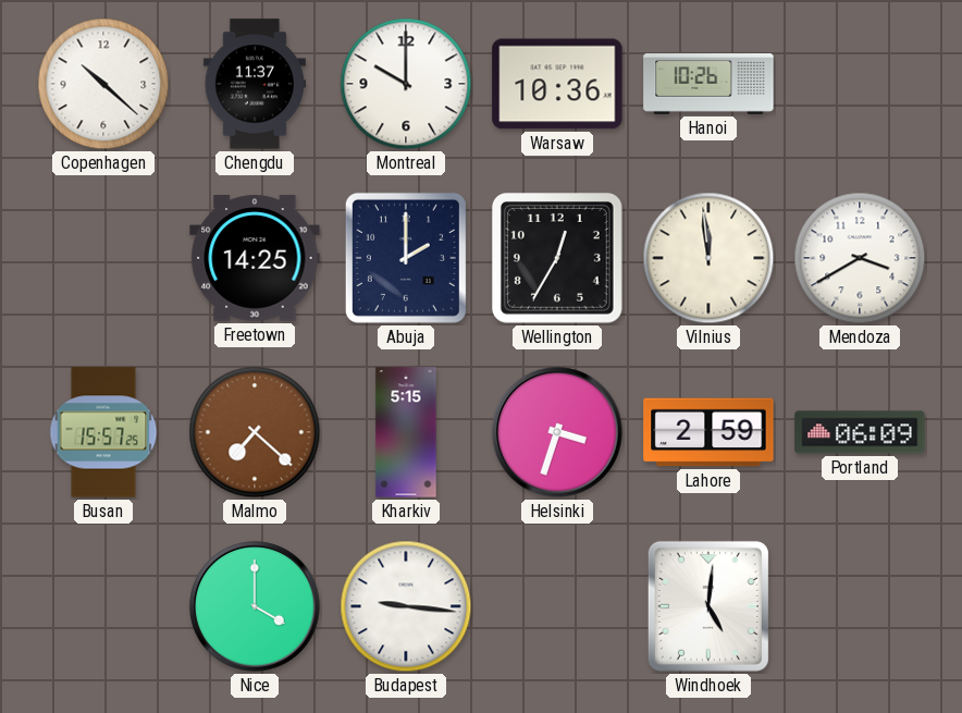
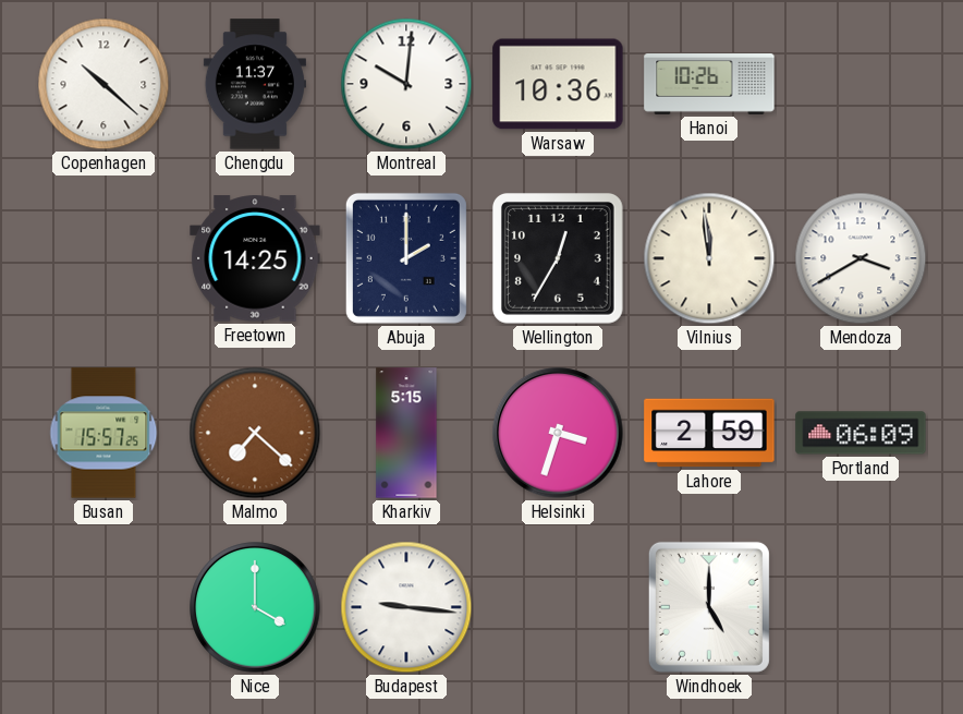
Montreal: 10:00 -> 10:01
Windhoek: 5:01 -> 5:00
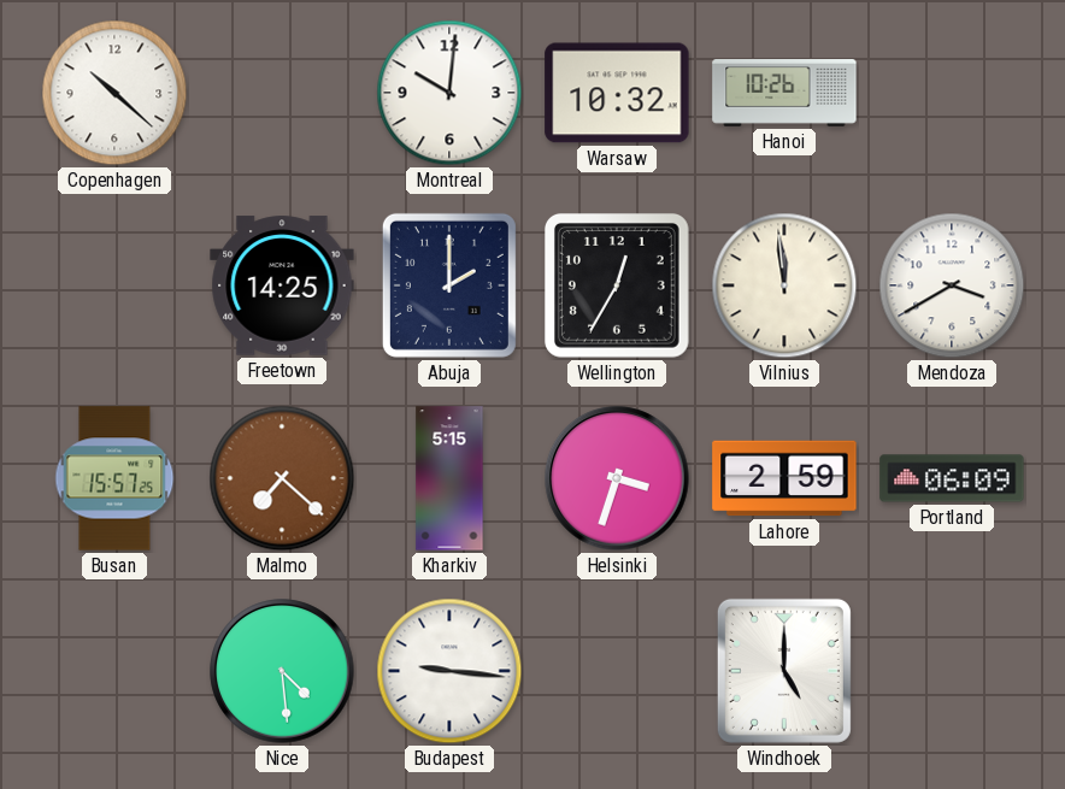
Chengdu: 11:37 -> none
Warsaw: 10:36 -> 10:32
Nice: 4:00 -> 4:29
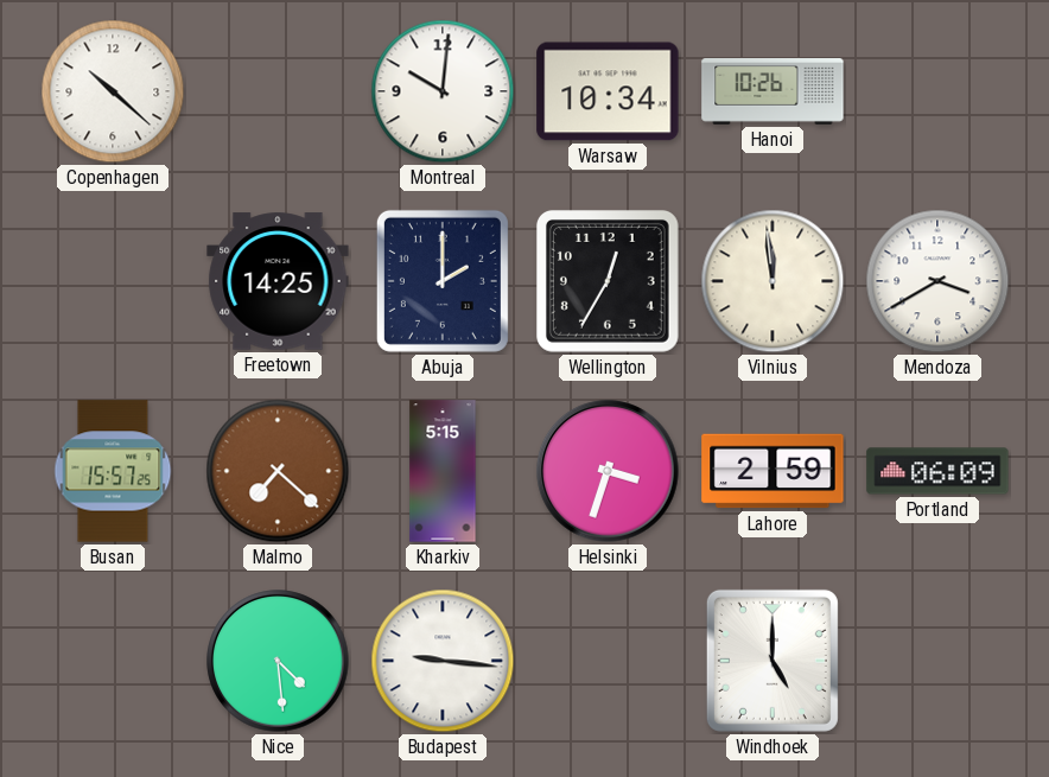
Warsaw: 10:32 -> 10:34
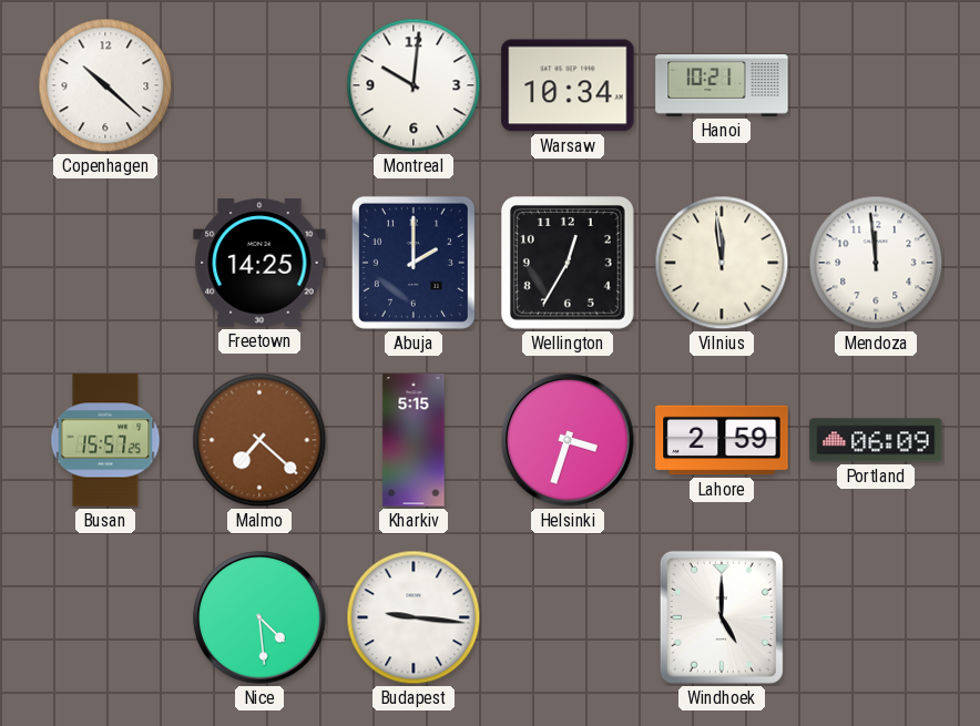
Hanoi: 10:26 -> 10:21
Mendoza: 3:40 -> 11:59
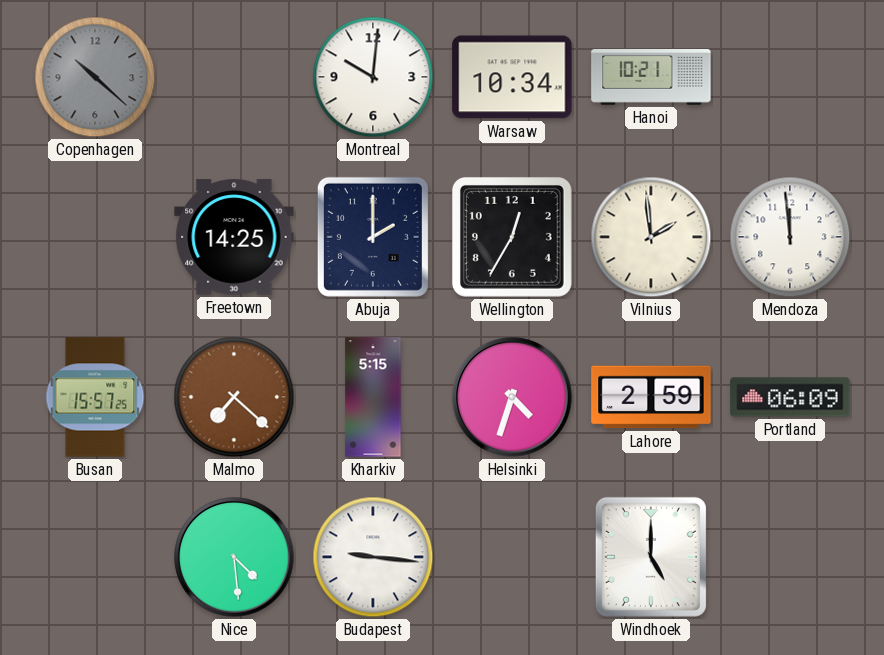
Copenhagen dial: white -> grey
Vilnius: 11:59 -> 1:59
Helsinki: 3:33 -> 4:33
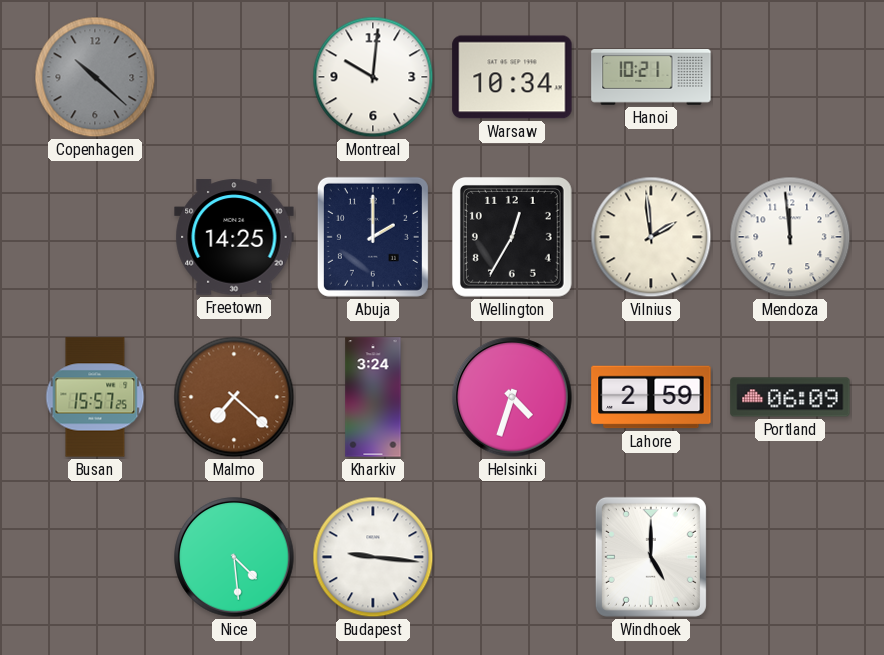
Kharkiv: 5:15 -> 3:24
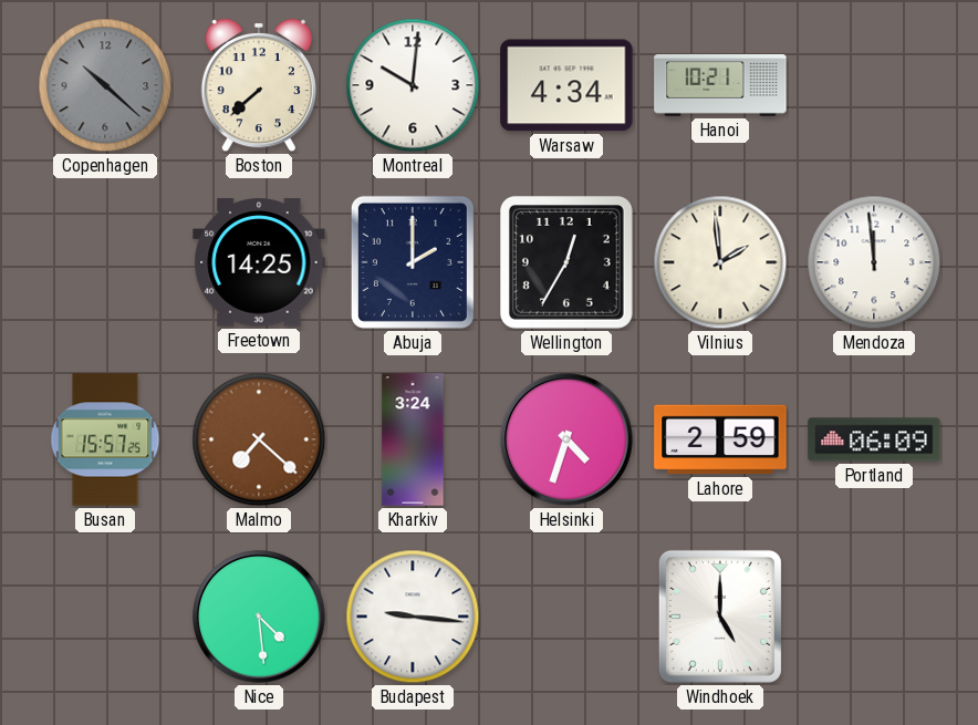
Boston: none -> 7:38
Warsaw: 10:34 -> 4:34
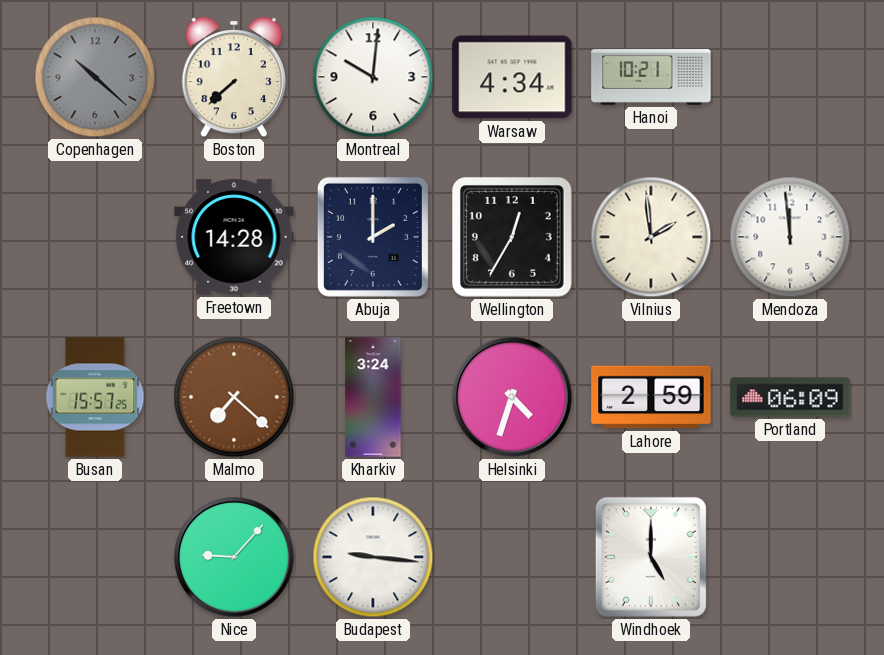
Freetown: 14:25 -> 14:28
Nice: 4:29 -> 9:07
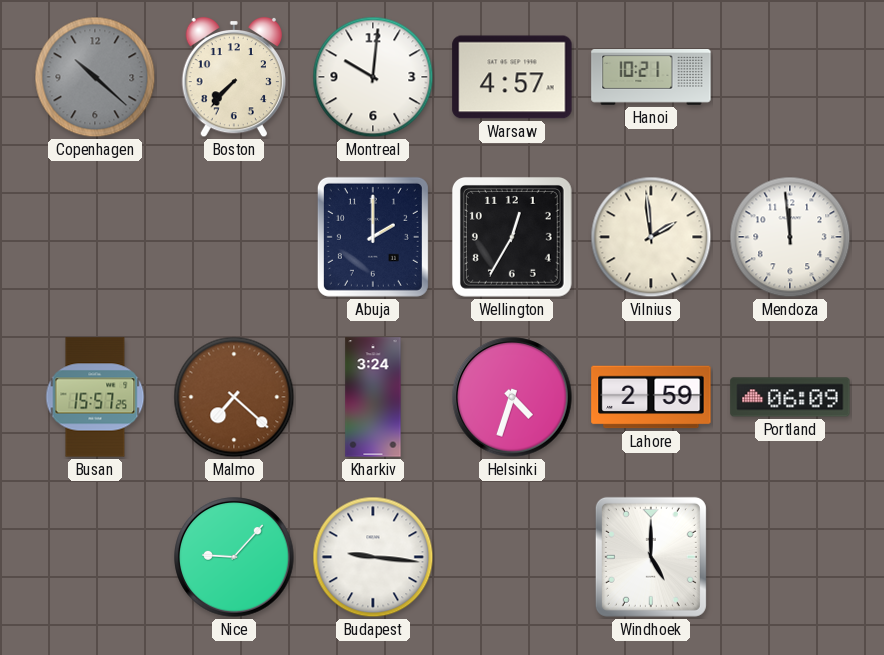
Boston: 7:38 -> 7:37
Warsaw: 4:34 -> 4:57
Freetown: 14:28 -> none
